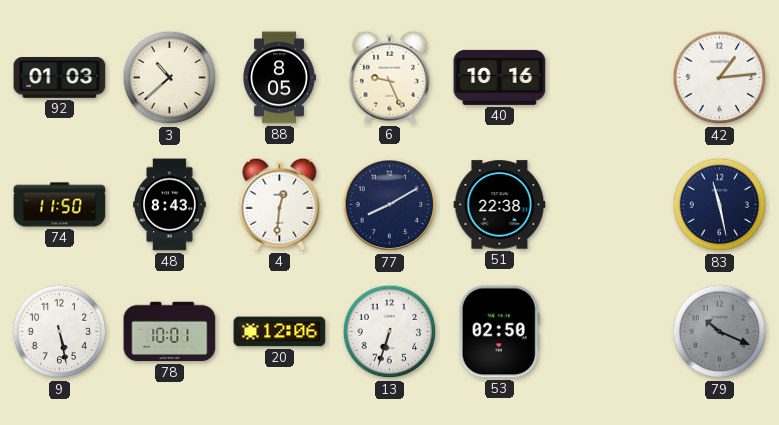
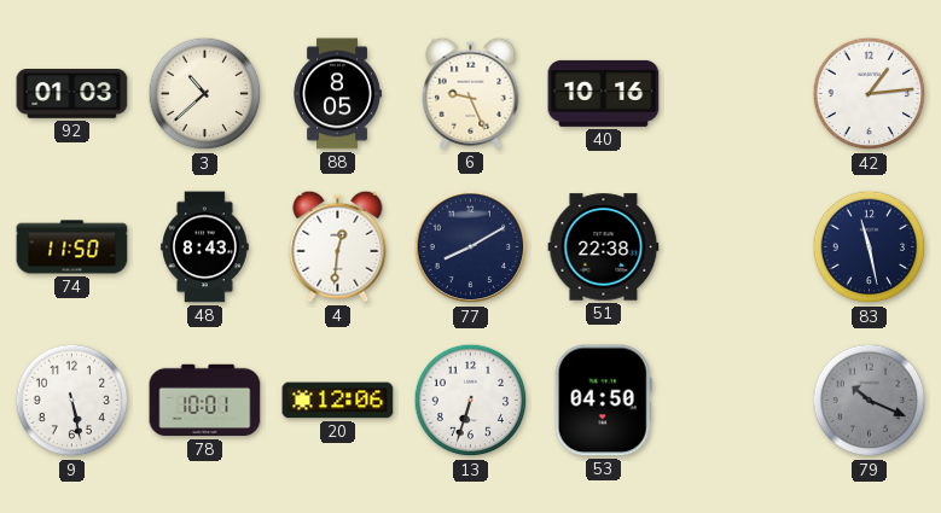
53: 02:50 -> 04:50
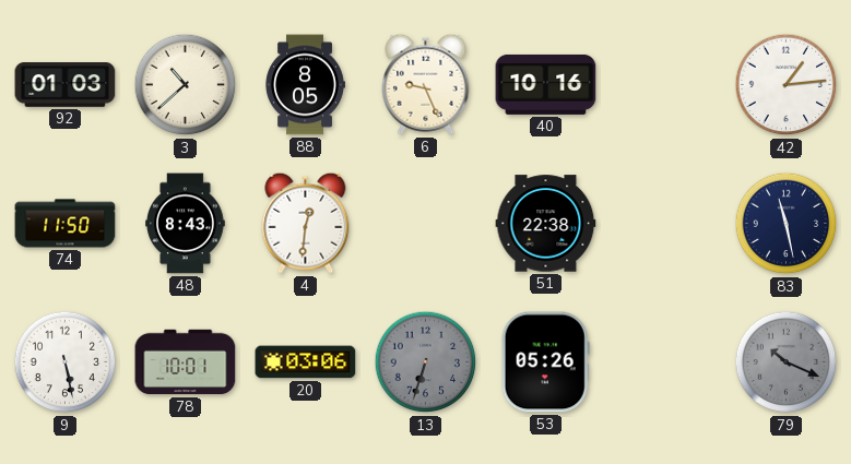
77: 8:10 -> none
20: 12:06 -> 03:06
13 dial: white -> grey
53: 04:50 -> 05:26
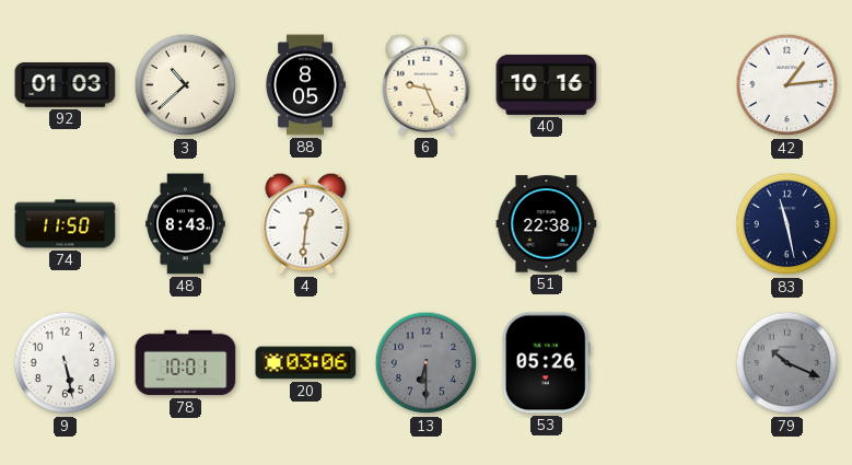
13: 6:33 -> 6:30
